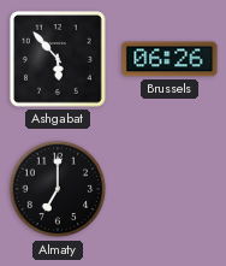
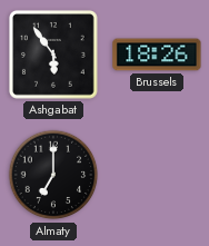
Ashgabat: 5:53 -> 5:54
Brussels: 06:26 -> 18:26
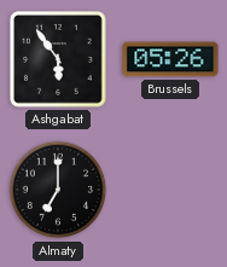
Brussels: 18:26 -> 05:26
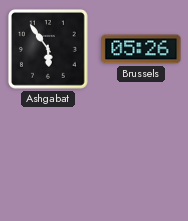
Almaty: 7:00 -> none
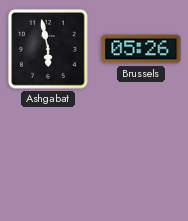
Ashgabat: 5:54 -> 5:58
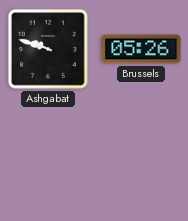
Ashgabat: 5:58 -> 9:48
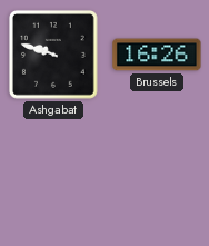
Brussels: 05:26 -> 16:26
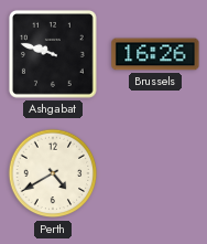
Perth: none -> 4:40
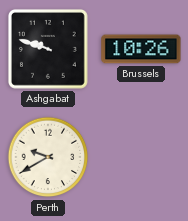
Brussels: 16:26 -> 10:26
Perth: 4:40 -> 9:40
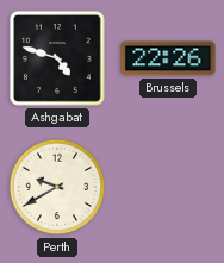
Ashgabat: 9:48 -> 4:48
Brussels: 10:26 -> 22:26
